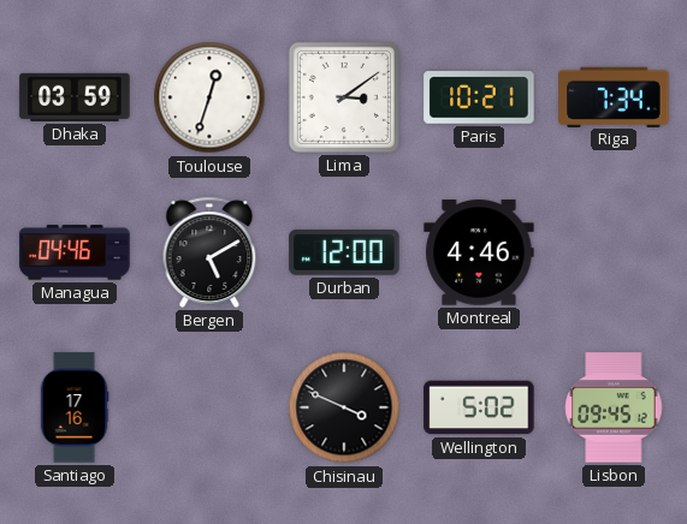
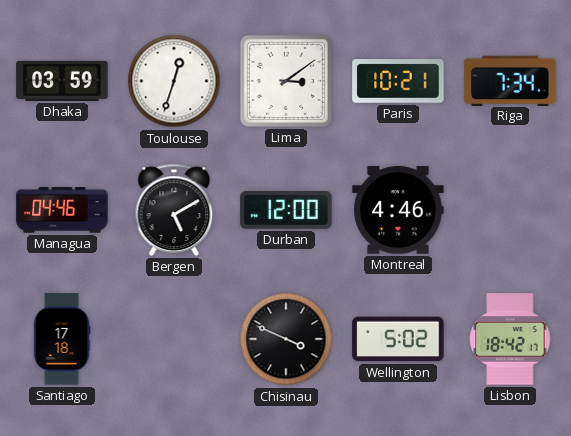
Santiago: 17:16 -> 17:18
Lisbon: 09:45 -> 18:42
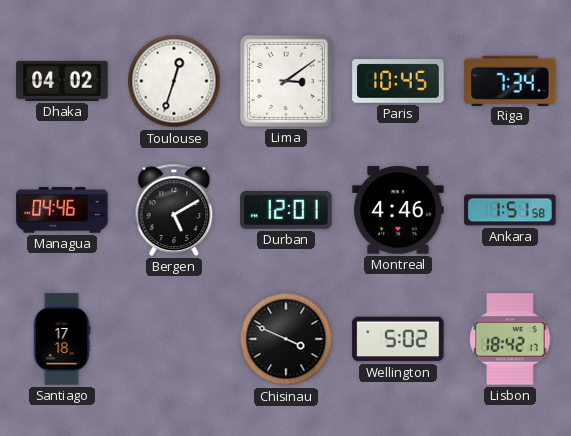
Dhaka: 03:59 -> 04:02
Paris: 10:21 -> 10:45
Durban: 12:00 -> 12:01
Ankara: none -> 1:51
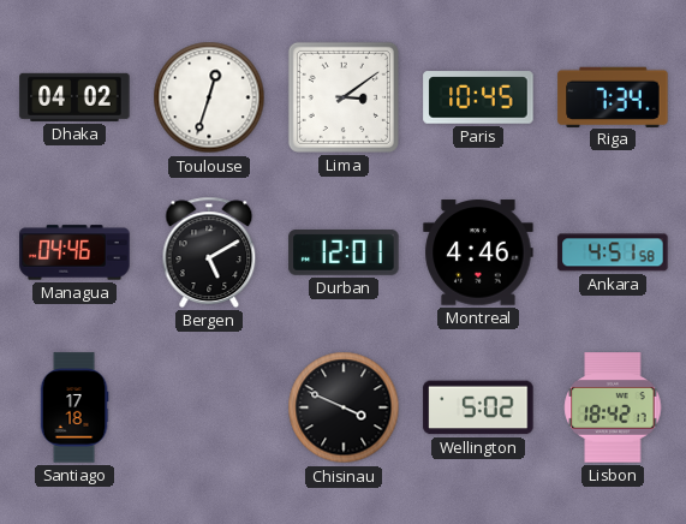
Ankara: 1:51 -> 4:51
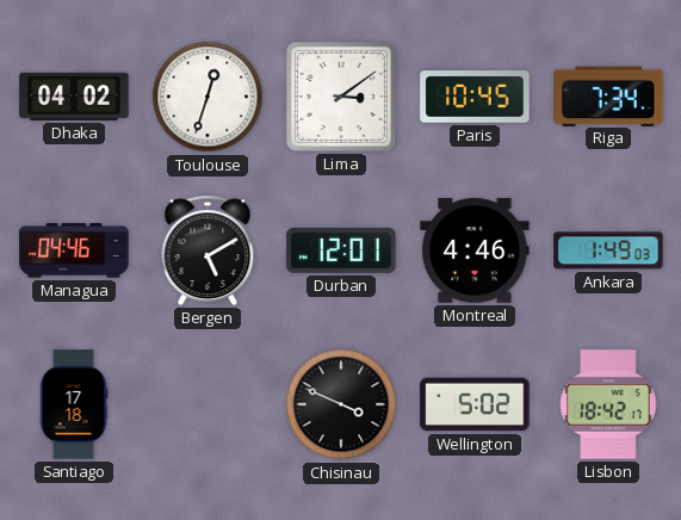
Ankara: 4:51 -> 1:49
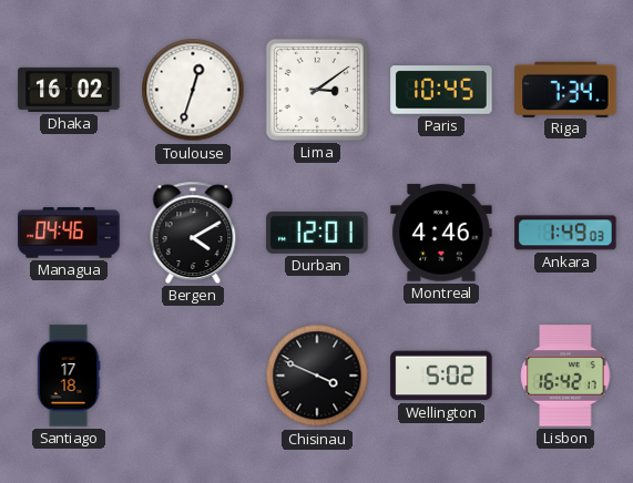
Dhaka: 04:02 -> 16:02
Bergen: 5:10 -> 4:10
Lisbon: 18:42 -> 16:42
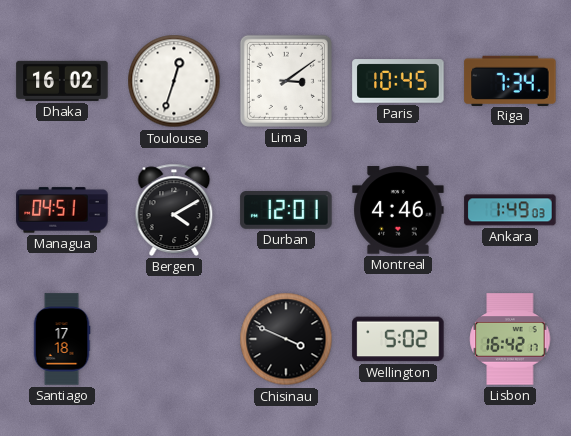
Managua: 04:46 -> 04:51
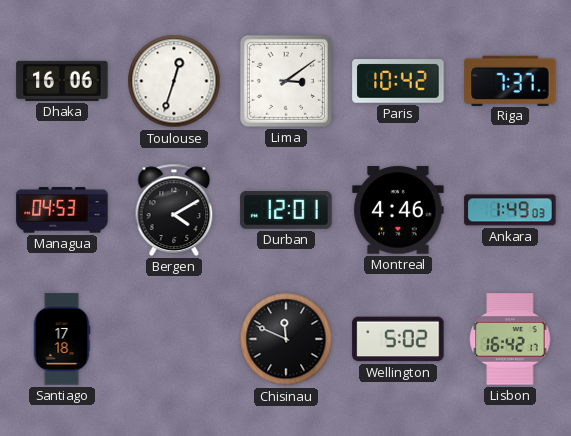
Dhaka: 16:02 -> 16:06
Paris: 10:45 -> 10:42
Riga: 7:34 -> 7:37
Managua: 04:51 -> 04:53
Chisinau: 3:49 -> 11:49
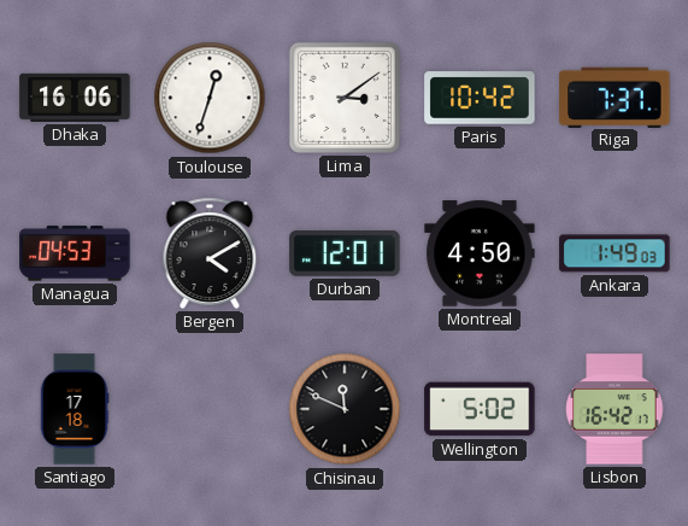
Montreal: 4:46 -> 4:50
